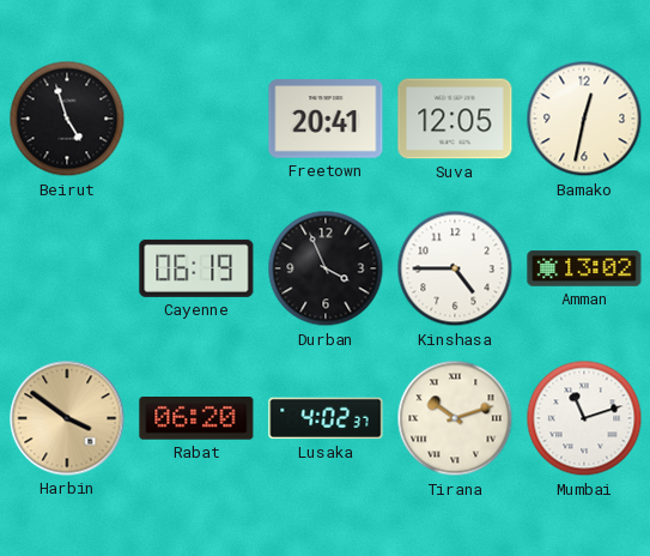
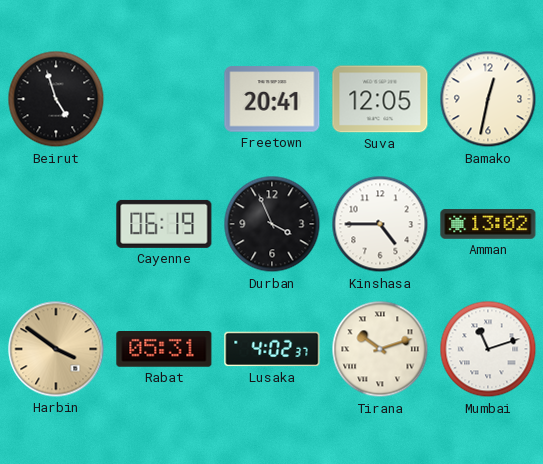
Rabat: 06:20 -> 05:31
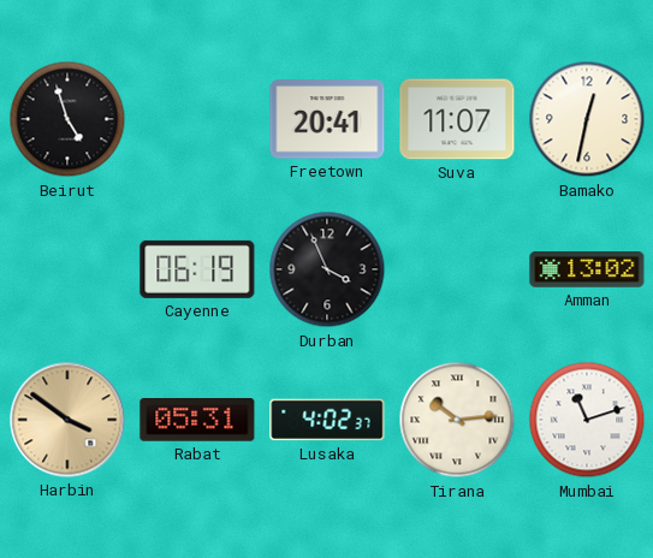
Suva: 12:05 -> 11:07
Kinshasa: 4:45 -> none
Tirana: 10:12 -> 10:14
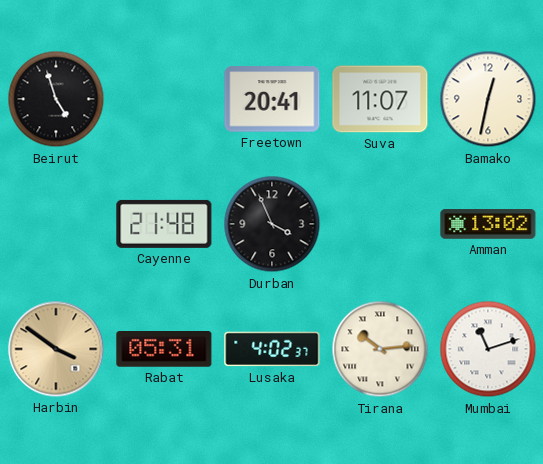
Cayenne: 06:19 -> 21:48
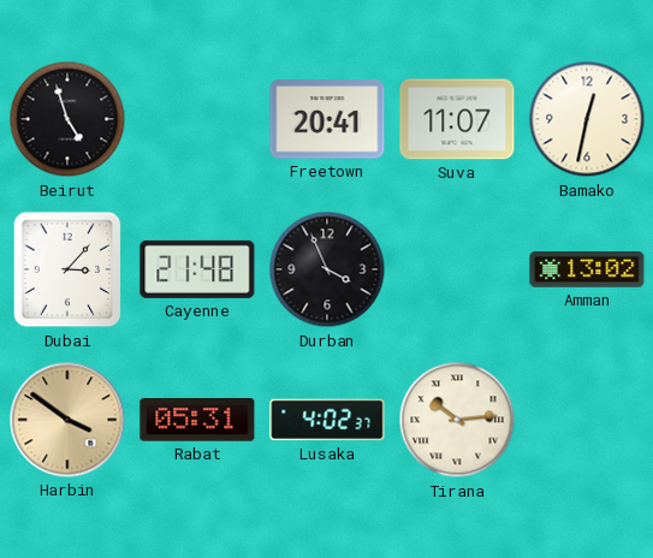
Dubai: none -> 3:07
Mumbai: 11:12 -> none
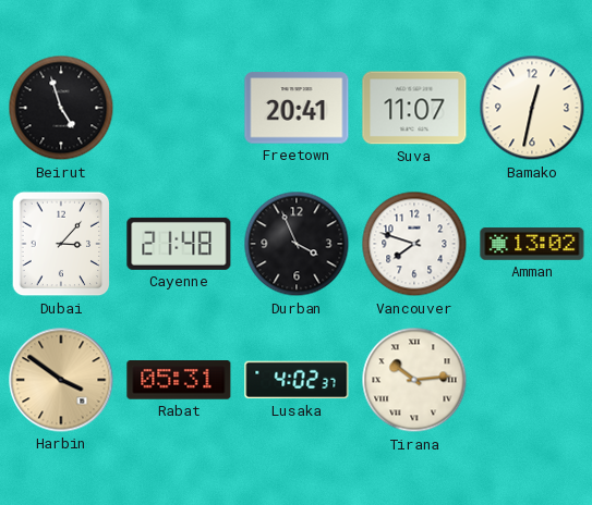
Vancouver: none -> 7:48
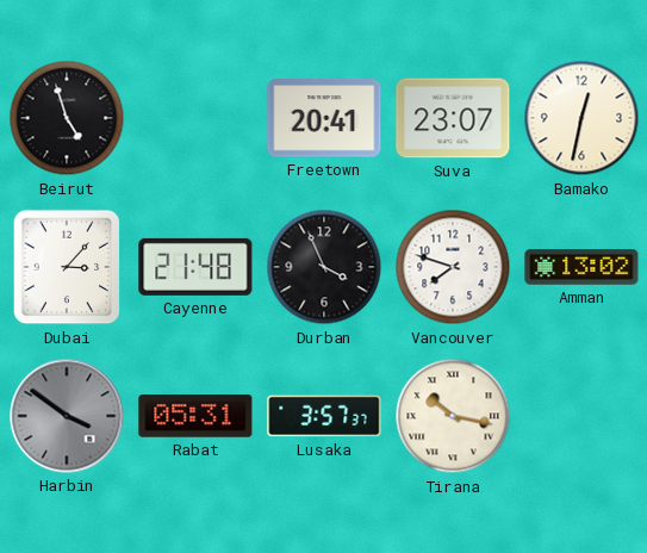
Suva: 11:07 -> 23:07
Harbin dial: champagne -> grey
Lusaka: 4:02 -> 3:57
Tirana: 10:14 -> 10:17
